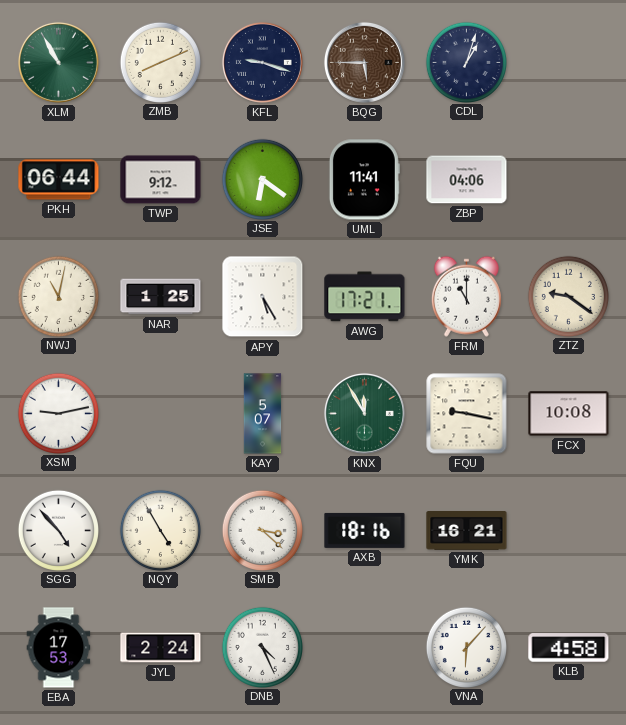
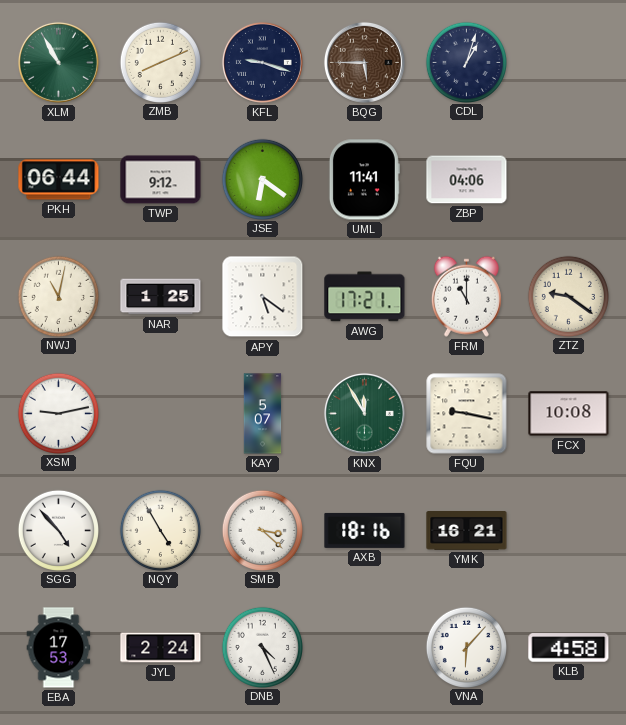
APY: 5:25 -> 5:21
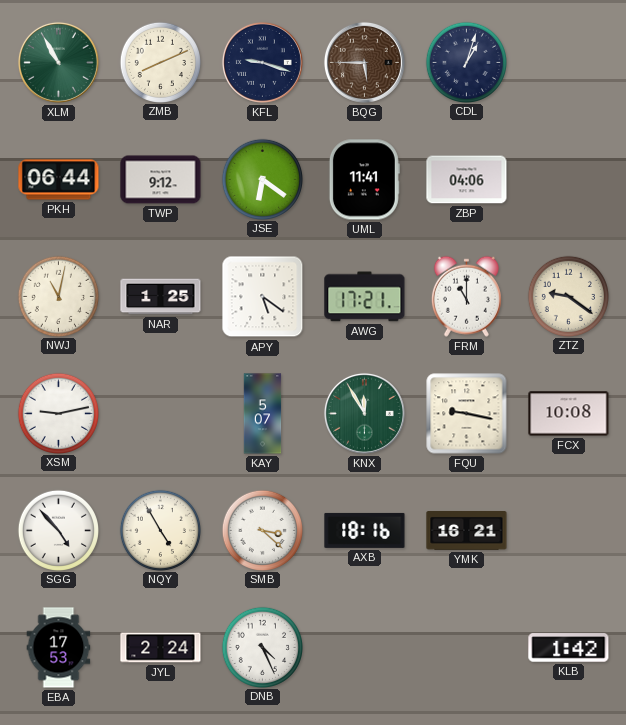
VNA: 6:07 -> none
KLB: 4:58 -> 1:42
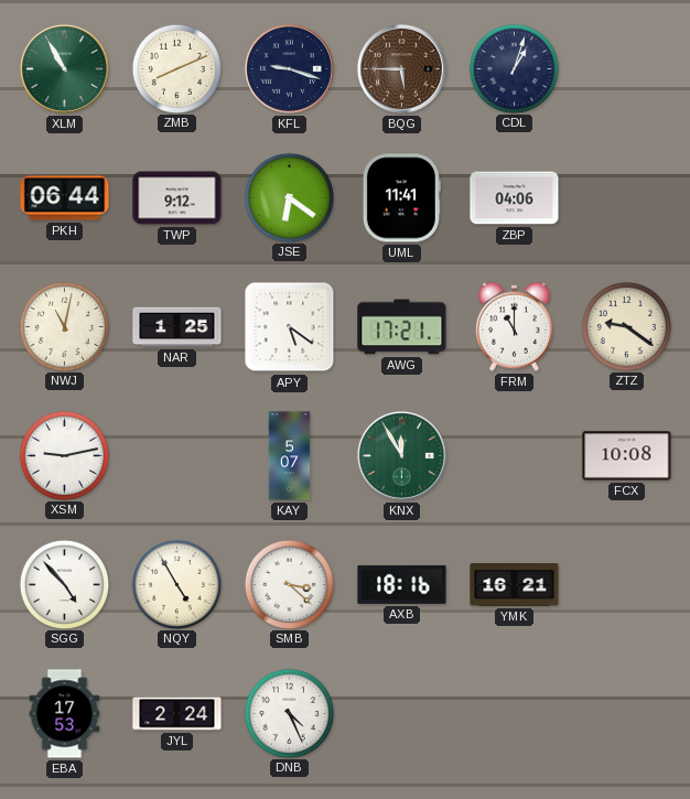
FQU: 9:17 -> none
KLB: 1:42 -> none
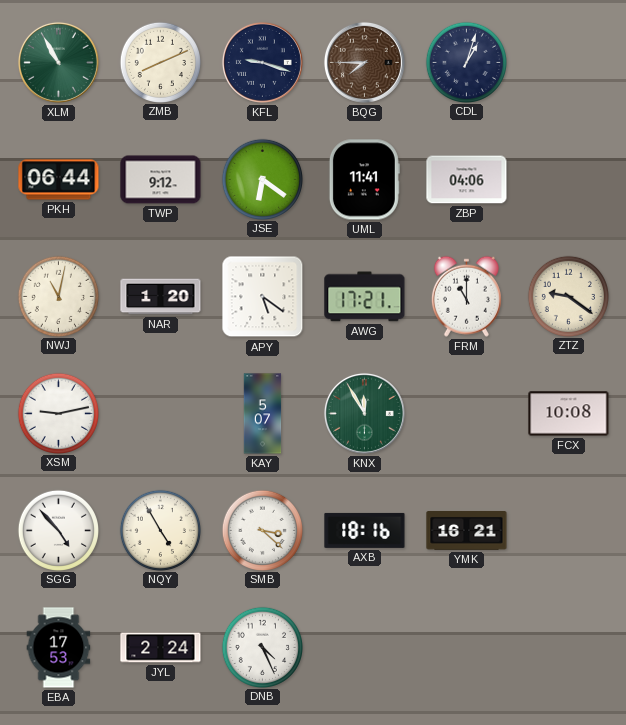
BQG: 5:45 -> 7:45
NAR: 1:25 -> 1:20
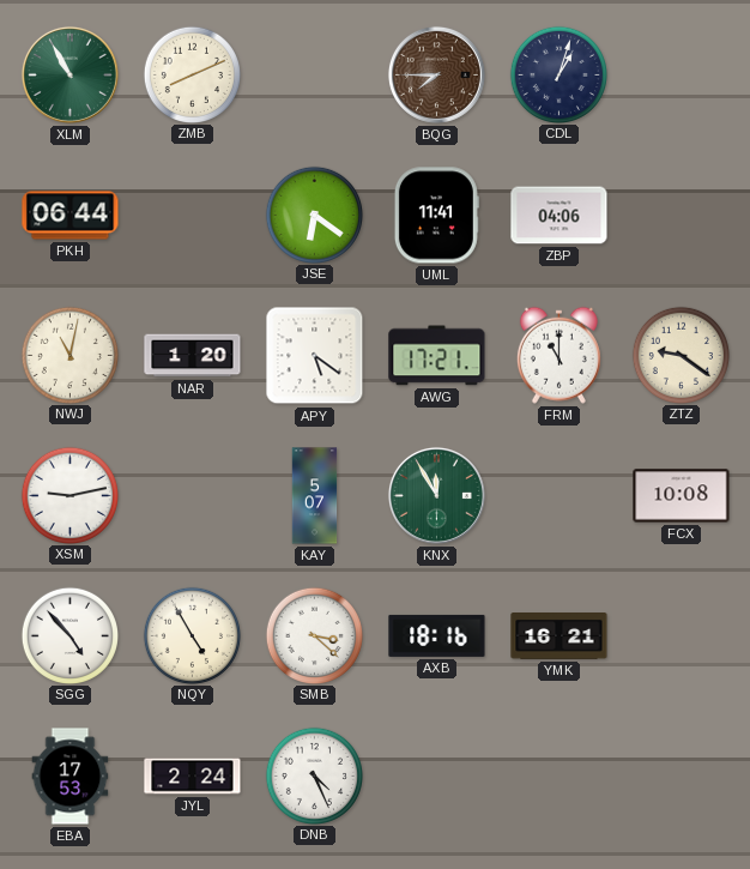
KFL: 9:18 -> none
TWP: 9:12 -> none
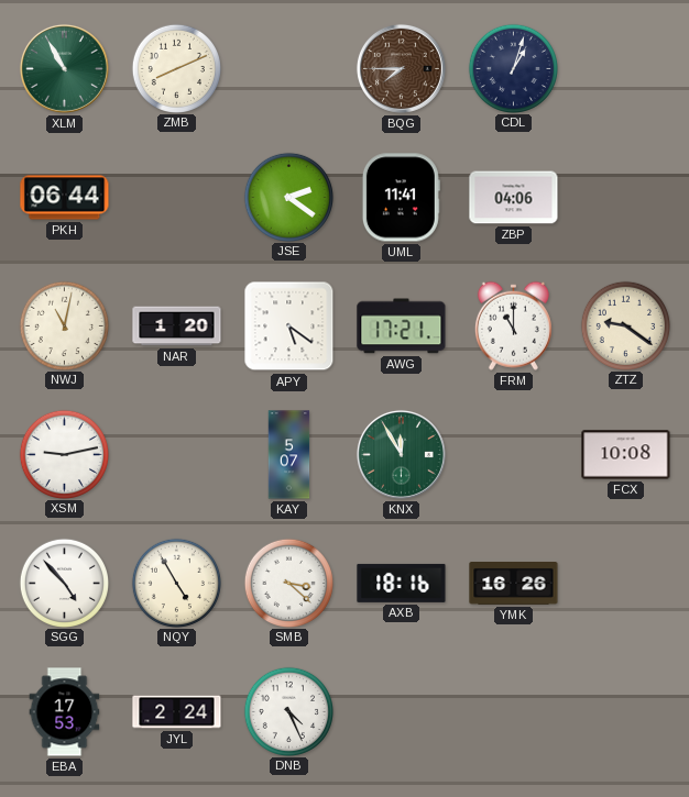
JSE: 6:21 -> 2:21
YMK: 16:21 -> 16:26
